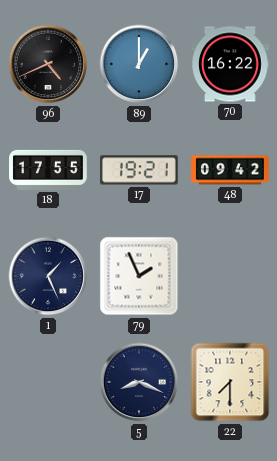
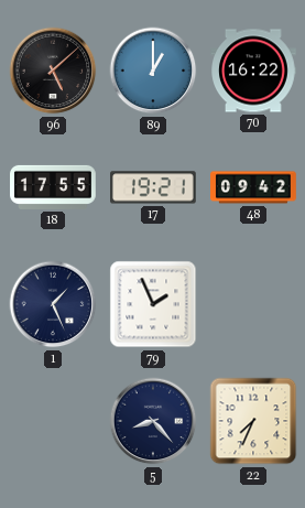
96: 4:41 -> 5:08
5: 8:19 -> 8:23
22: 7:30 -> 7:34
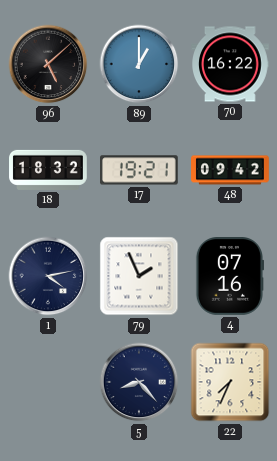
18: 17:55 -> 18:32
1: 1:26 -> 4:13
4: none -> 07:16
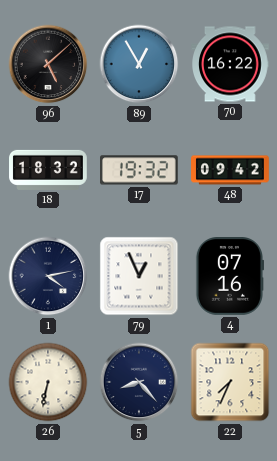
89: 1:00 -> 12:55
17: 19:21 -> 19:32
79: 1:56 -> 12:56
26: none -> 6:32
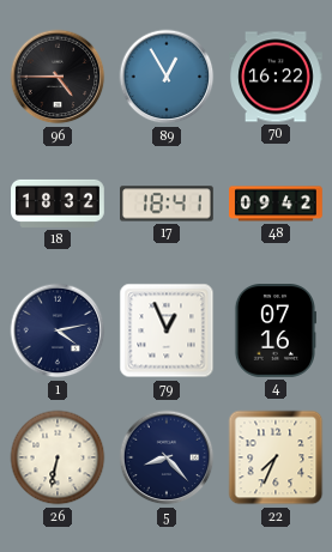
96: 5:08 -> 4:45
17: 19:32 -> 18:41
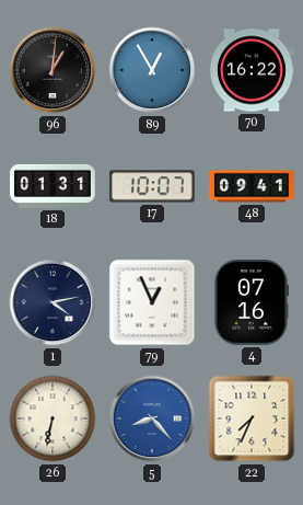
96: 4:45 -> 1:01
18: 18:32 -> 01:31
17: 18:41 -> 10:07
48: 09:42 -> 09:41
5 dial: navy -> blue
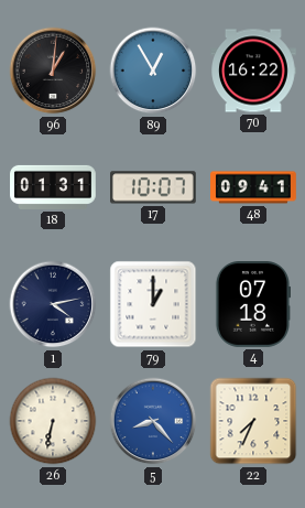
79: 12:56 -> 1:00
4: 07:16 -> 07:18
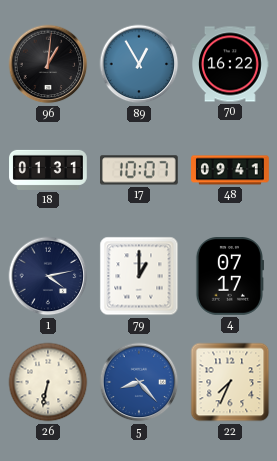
4: 07:18 -> 07:17
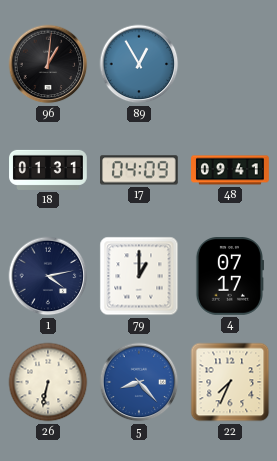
70: 16:22 -> none
17: 10:07 -> 04:09
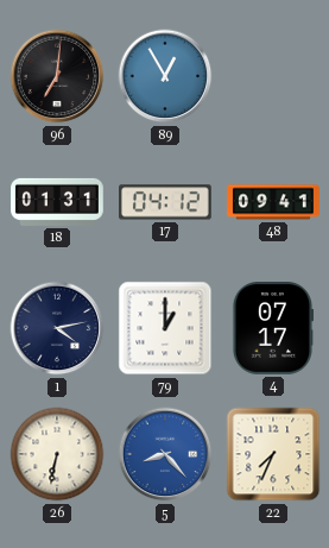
96: 1:01 -> 7:01
17: 04:09 -> 04:12
